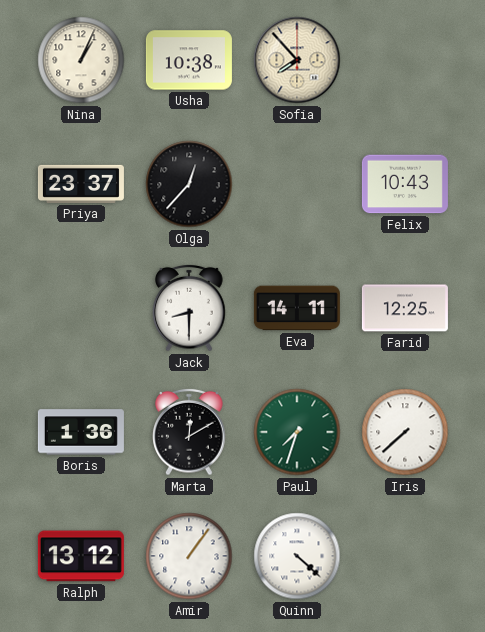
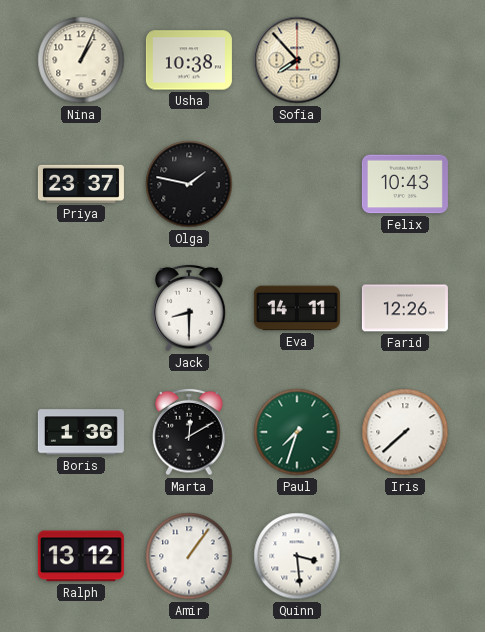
Olga: 12:37 -> 1:47
Farid: 12:25 -> 12:26
Quinn: 4:22 -> 3:29
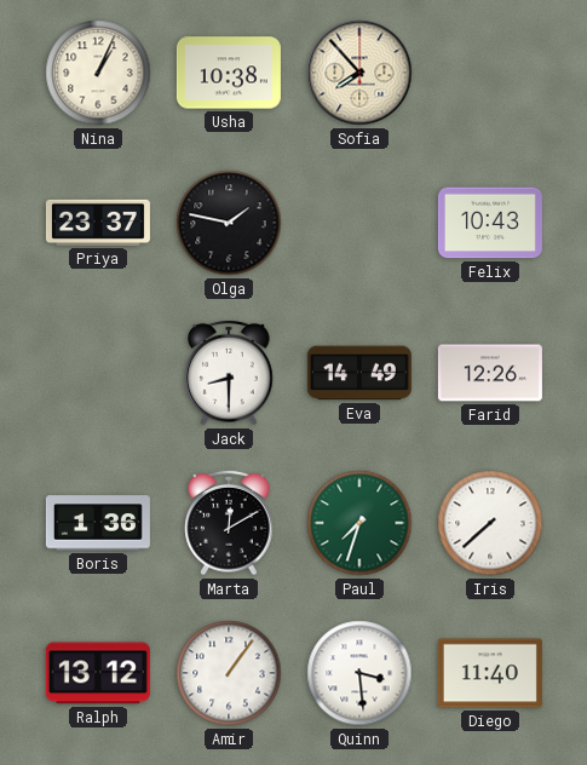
Eva: 14:11 -> 14:49
Diego: none -> 11:40
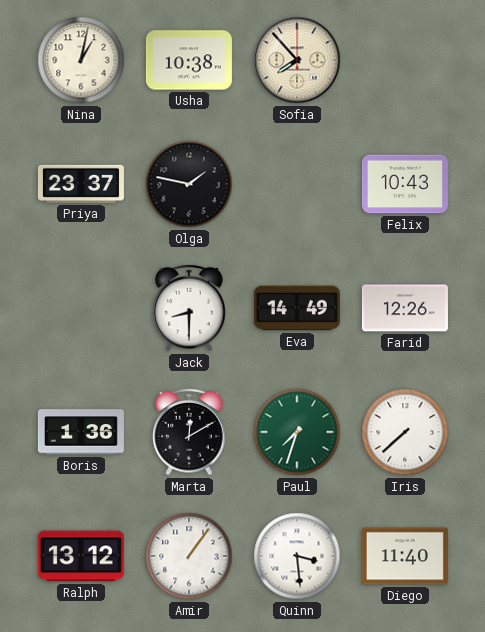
Nina: 1:04 -> 1:02
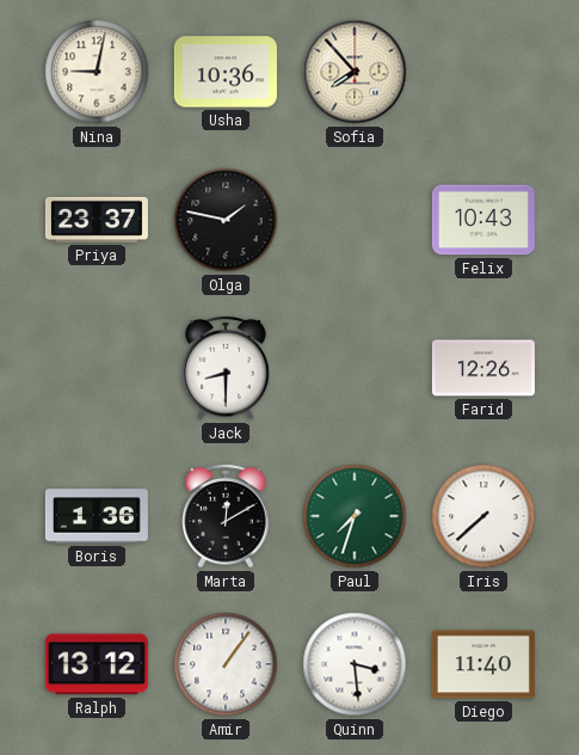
Nina: 1:02 -> 9:02
Usha: 10:38 -> 10:36
Eva: 14:49 -> none
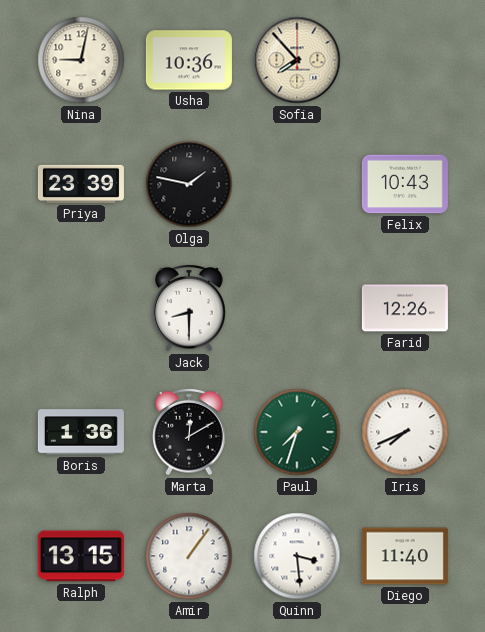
Priya: 23:37 -> 23:39
Iris: 7:38 -> 7:41
Ralph: 13:12 -> 13:15
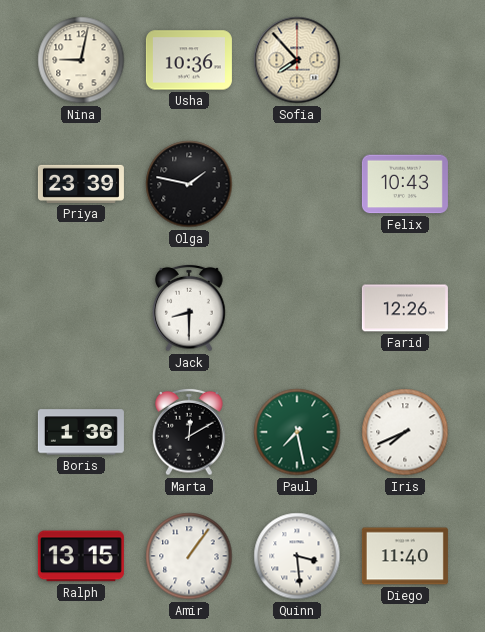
Paul: 7:33 -> 7:28
